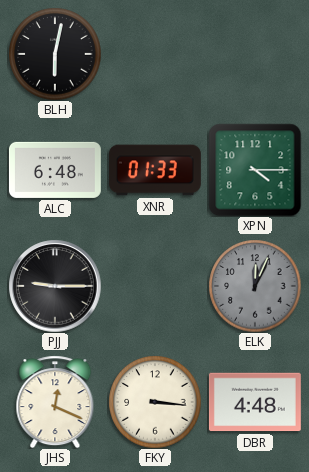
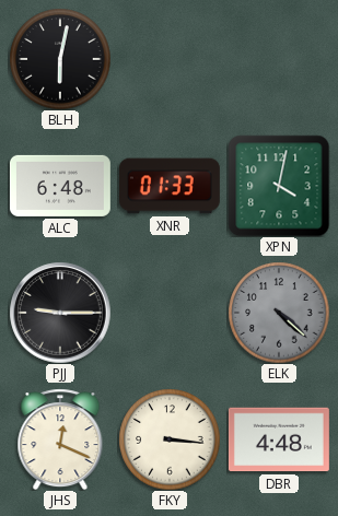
XPN: 4:15 -> 4:02
ELK: 12:04 -> 4:22
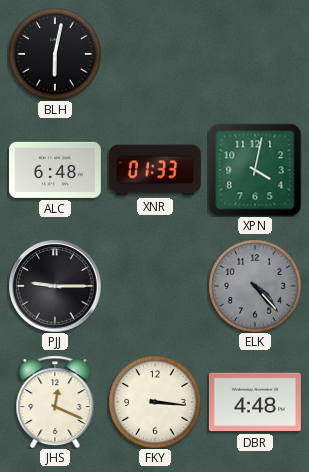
ELK: 4:22 -> 4:23
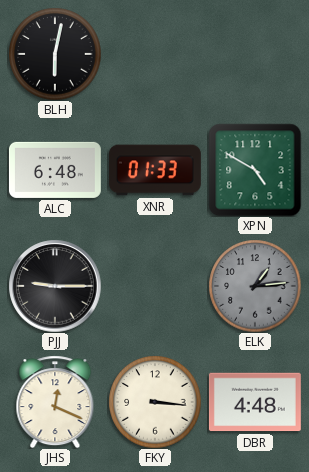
XPN: 4:02 -> 4:50
ELK: 4:23 -> 1:14
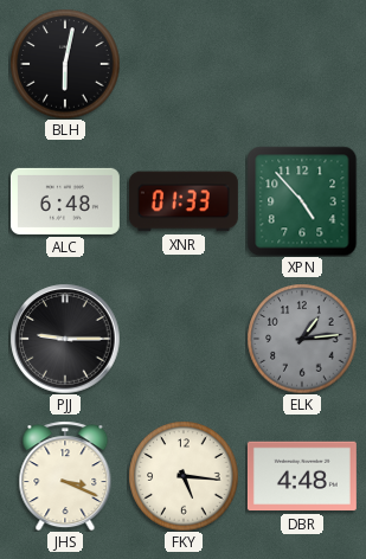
XPN: 4:50 -> 4:53
JHS: 12:19 -> 3:19
FKY: 3:16 -> 5:16
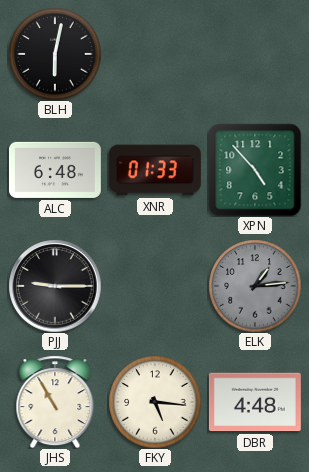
JHS: 3:19 -> 10:55
